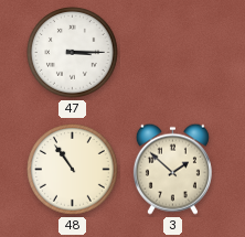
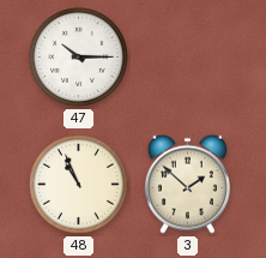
47: 3:15 -> 10:15
48: 10:54 -> 10:56
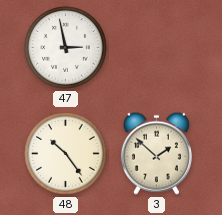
47: 10:15 -> 2:58
48: 10:56 -> 10:24
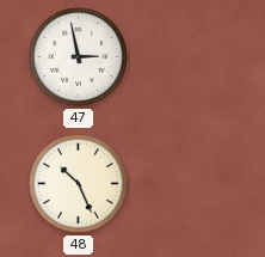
48: 10:24 -> 10:26
3: 1:52 -> none
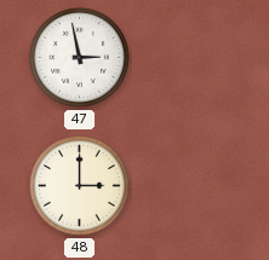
48: 10:26 -> 3:00
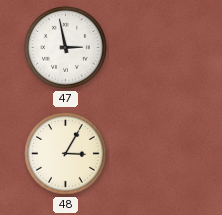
48: 3:00 -> 3:05
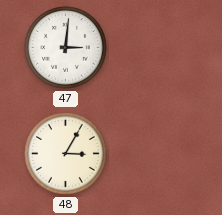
47: 2:58 -> 3:01
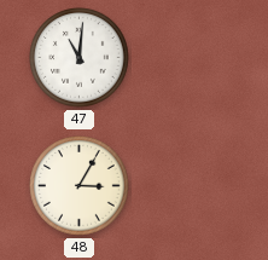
47: 3:01 -> 11:01
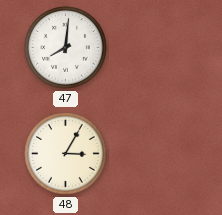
47: 11:01 -> 8:01
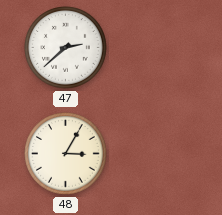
47: 8:01 -> 2:38
